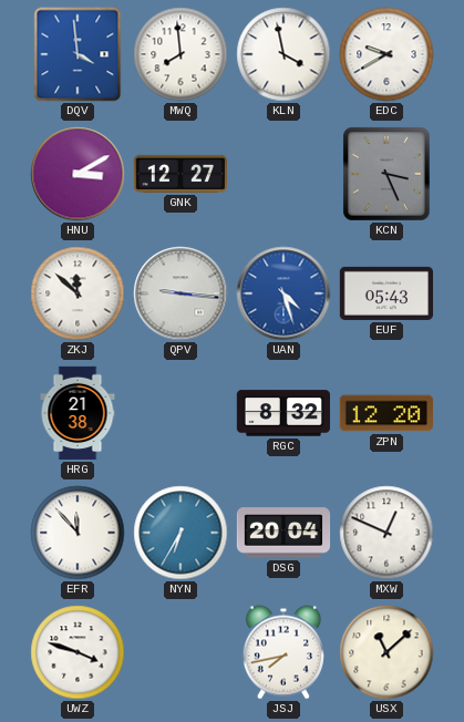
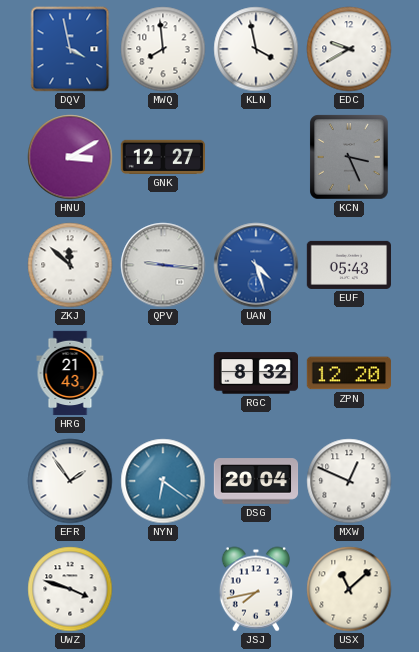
DQV: 3:59 -> 3:58
HRG: 21:38 -> 21:43
EFR: 11:53 -> 1:54
NYN: 6:35 -> 6:21
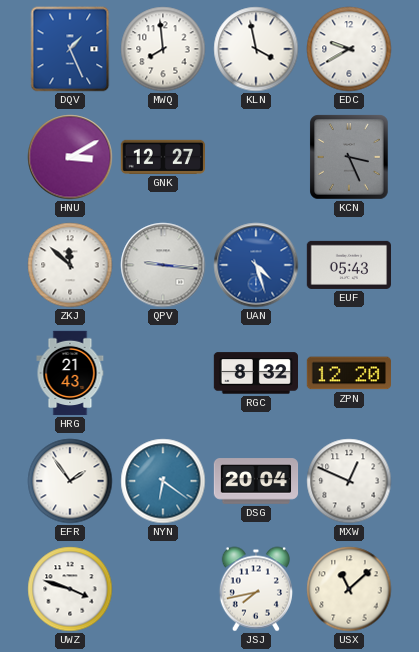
DQV: 3:58 -> 1:26
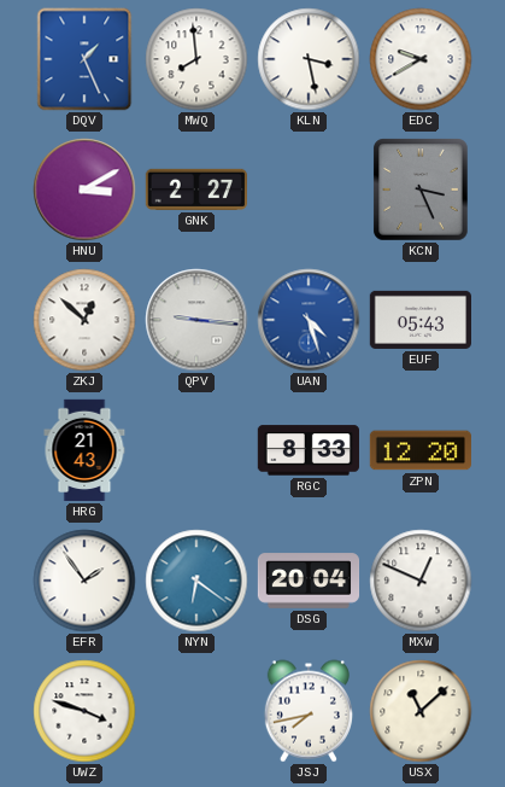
KLN: 3:58 -> 3:28
GNK: 12:27 -> 2:27
ZKJ: 11:52 -> 12:52
RGC: 8:32 -> 8:33
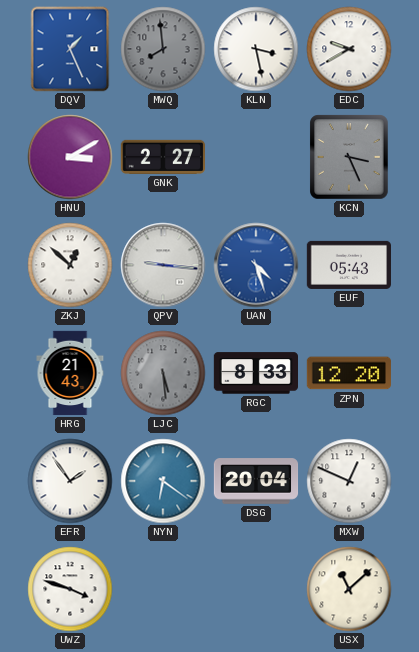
MWQ dial: white -> grey
LJC: none -> 5:29
JSJ: 7:43 -> none
